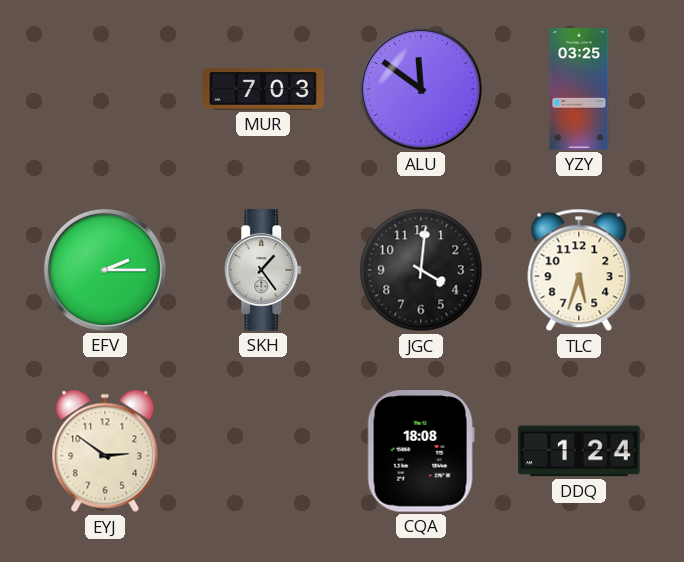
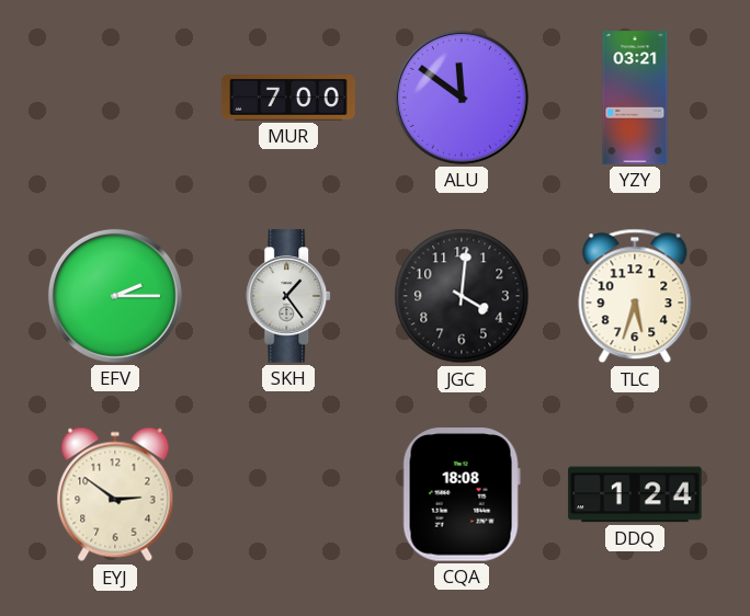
MUR: 7:03 -> 7:00
YZY: 03:25 -> 03:21
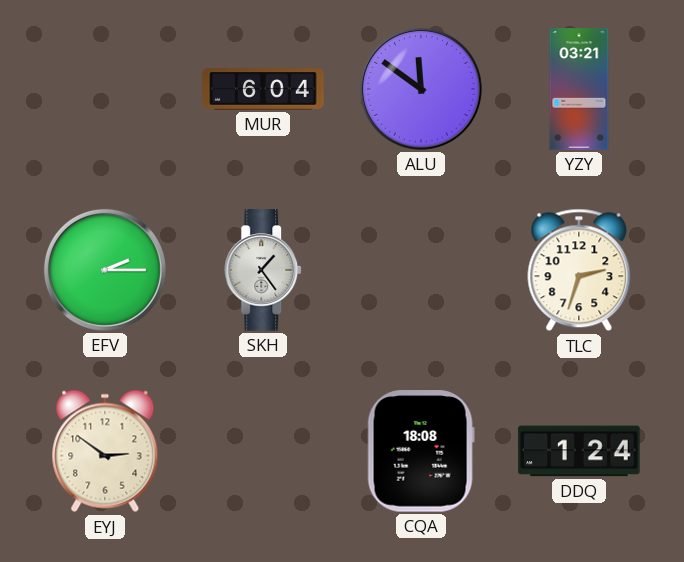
MUR: 7:00 -> 6:04
JGC: 4:01 -> none
TLC: 5:33 -> 2:33
